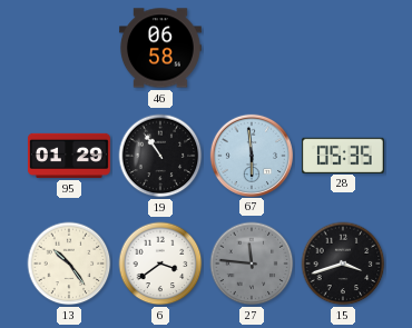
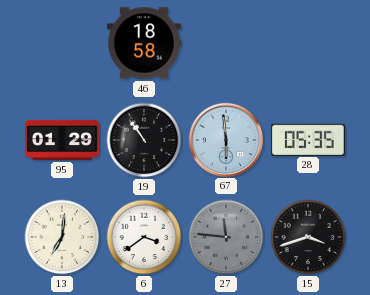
46: 06:58 -> 18:58
13: 10:24 -> 7:01
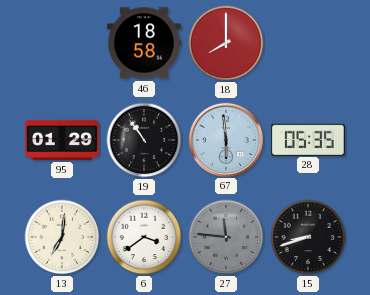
18: none -> 8:00
15: 3:42 -> 8:42
